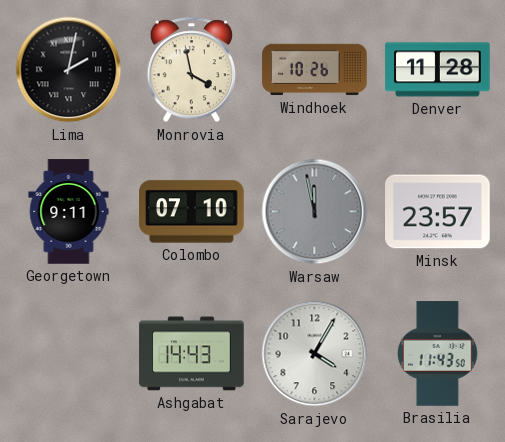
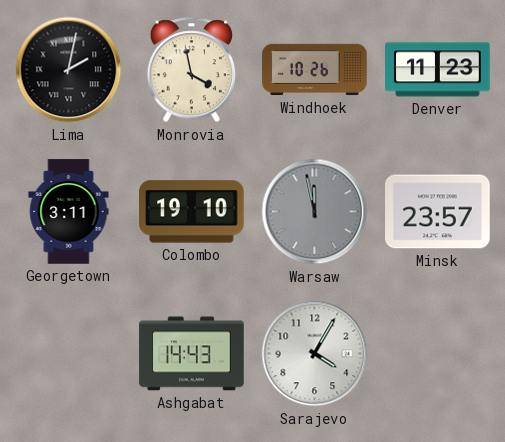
Denver: 11:28 -> 11:23
Georgetown: 9:11 -> 3:11
Colombo: 07:10 -> 19:10
Brasilia: 11:43 -> none
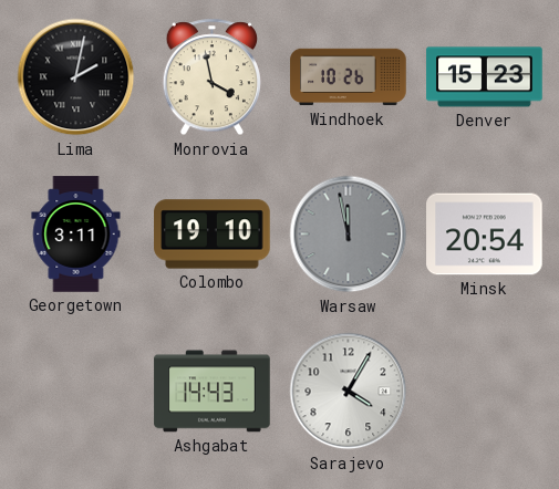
Denver: 11:23 -> 15:23
Minsk: 23:57 -> 20:54
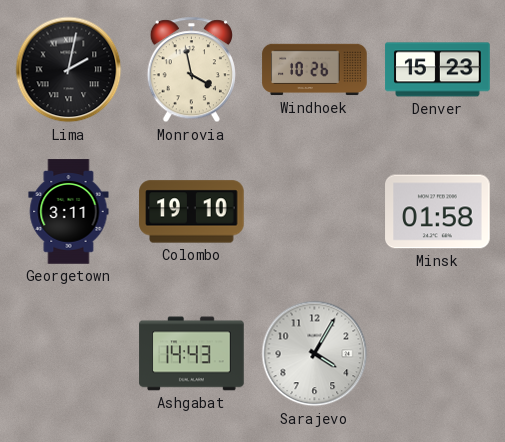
Warsaw: 11:58 -> none
Minsk: 20:54 -> 01:58
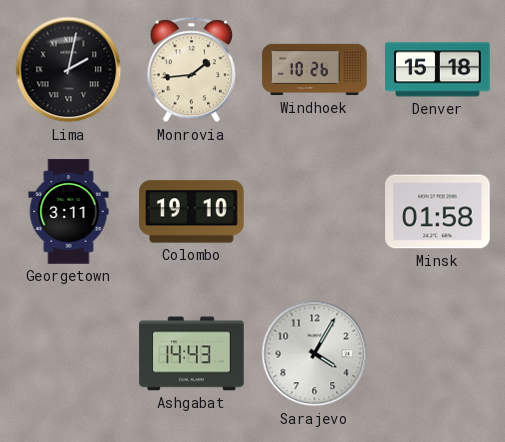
Monrovia: 3:58 -> 1:44
Denver: 15:23 -> 15:18
